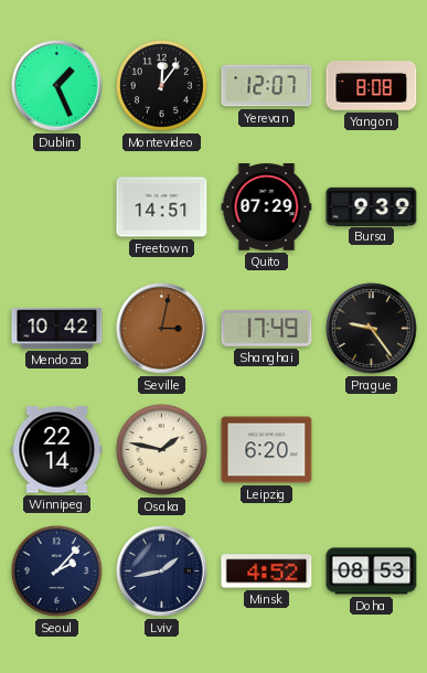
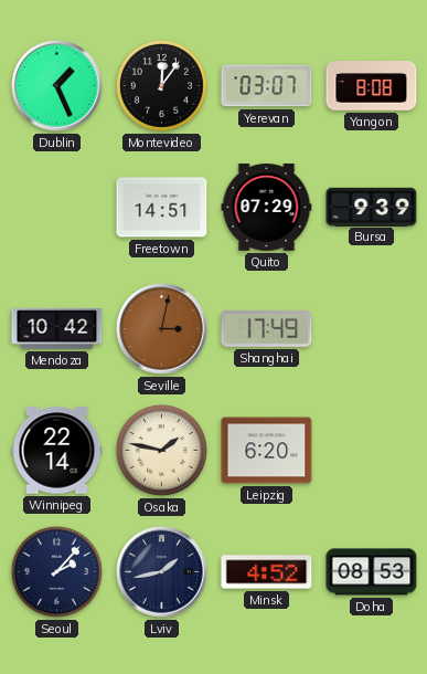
Yerevan: 12:07 -> 03:07
Prague: 9:24 -> none
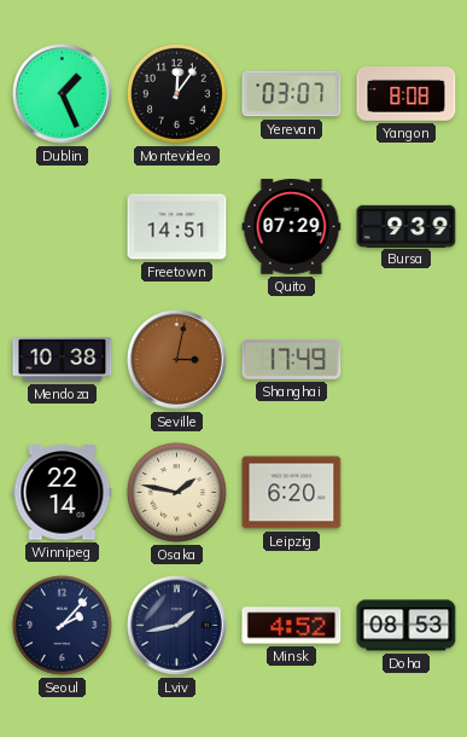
Mendoza: 10:42 -> 10:38
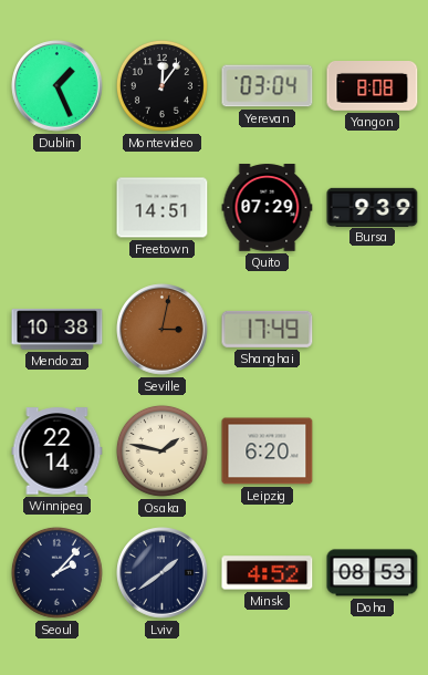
Yerevan: 03:07 -> 03:04
Lviv: 1:43 -> 1:39
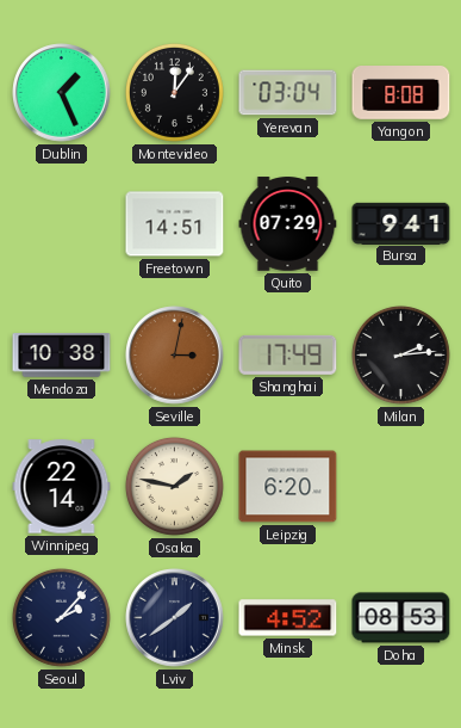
Bursa: 9:39 -> 9:41
Milan: none -> 2:14
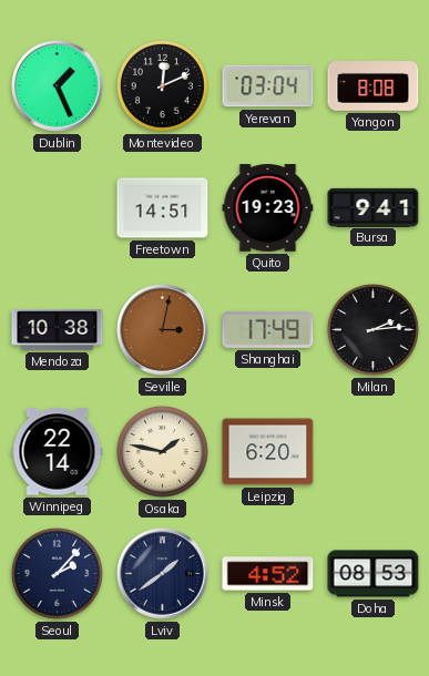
Montevideo: 12:06 -> 12:11
Quito: 07:29 -> 19:23
